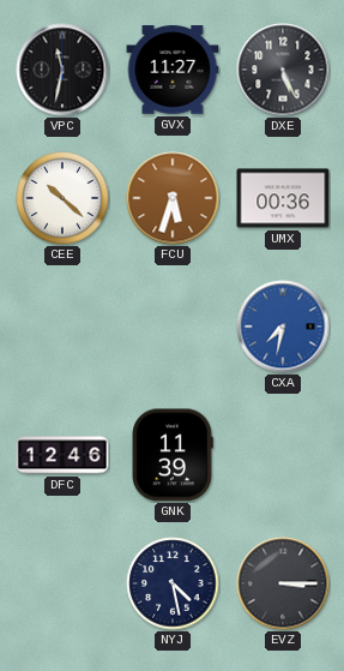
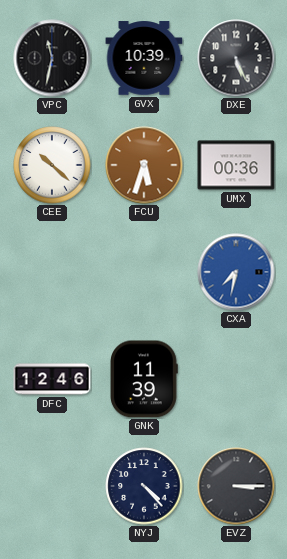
GVX: 11:27 -> 10:39
NYJ: 4:28 -> 4:23
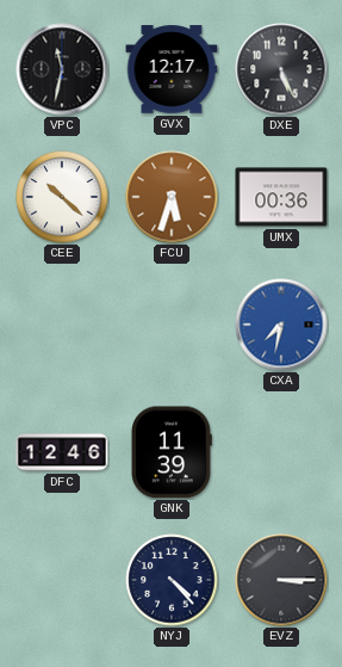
GVX: 10:39 -> 12:17
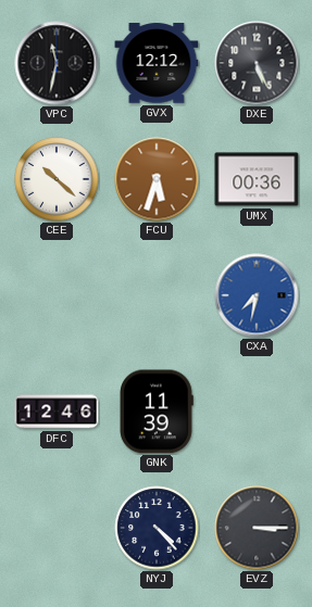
GVX: 12:17 -> 12:12
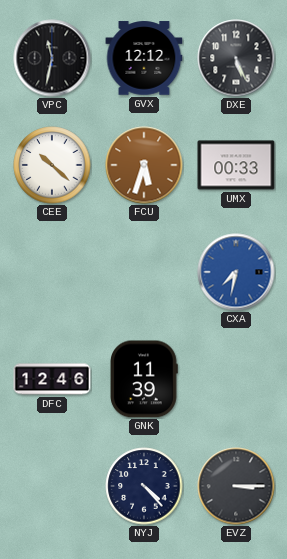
UMX: 00:36 -> 00:33
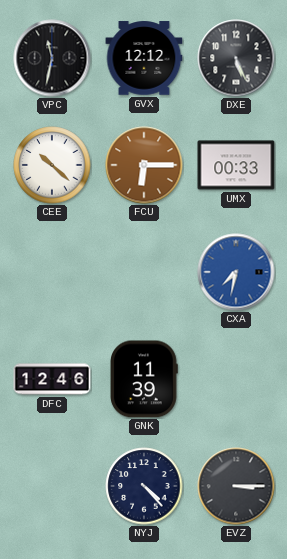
FCU: 5:33 -> 6:15
